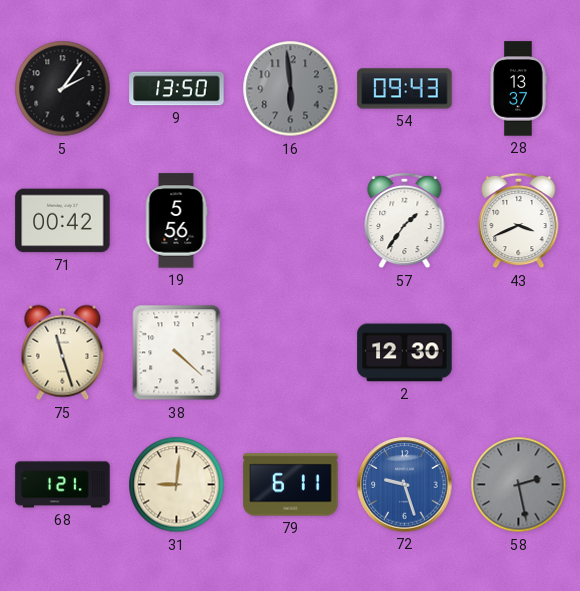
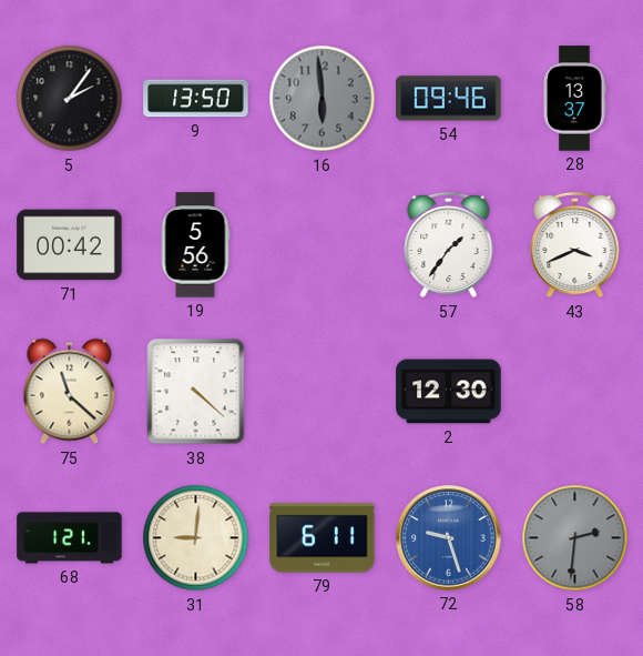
54: 09:43 -> 09:46
75: 11:27 -> 11:22
58: 2:28 -> 2:31
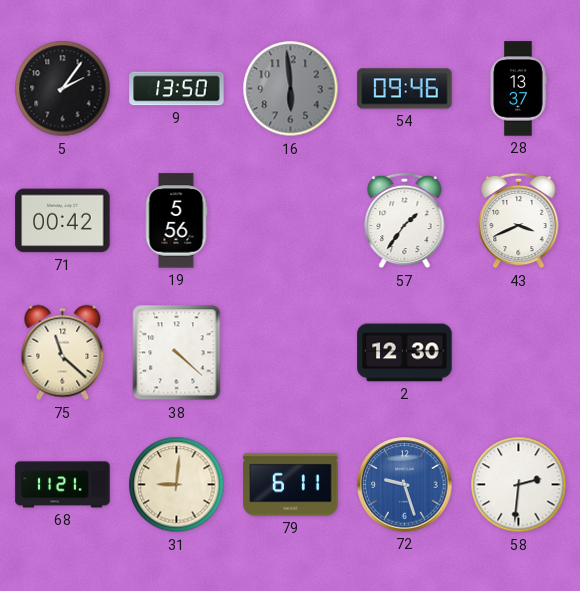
68: 1:21 -> 11:21
58 dial: grey -> white
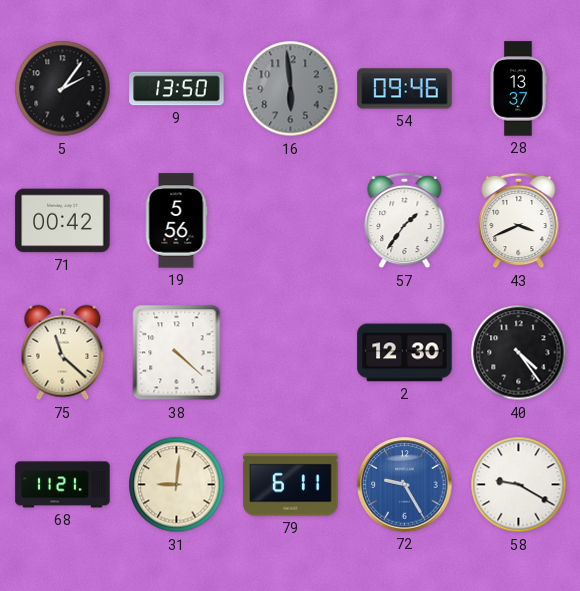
40: none -> 4:24
72: 9:27 -> 9:25
58: 2:31 -> 9:20
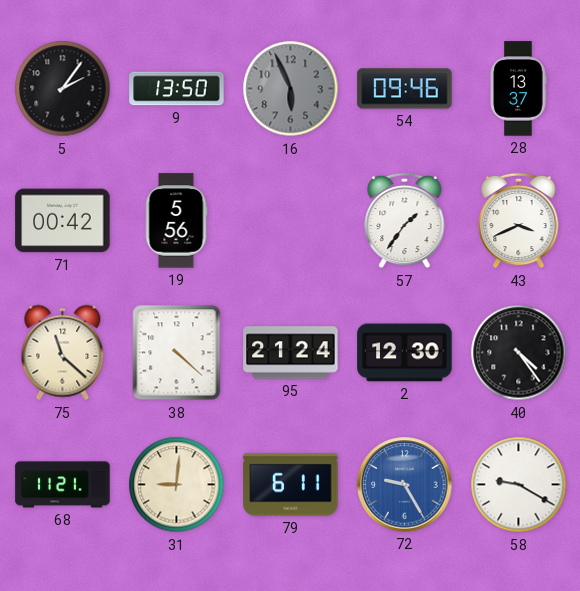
16: 5:59 -> 5:56
95: none -> 21:24
